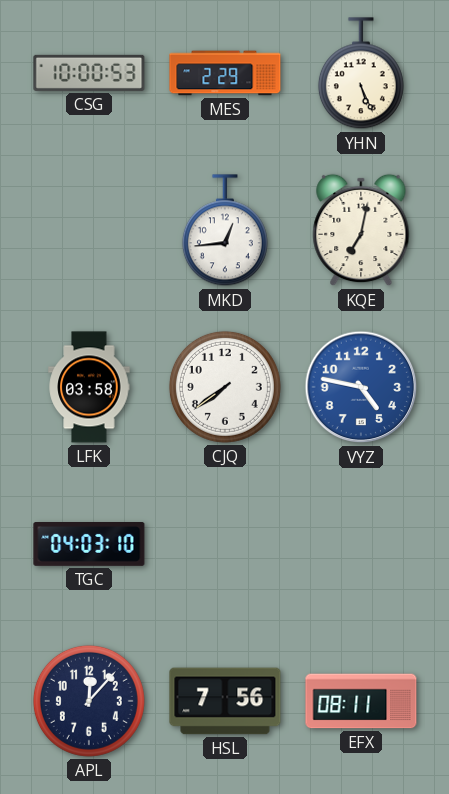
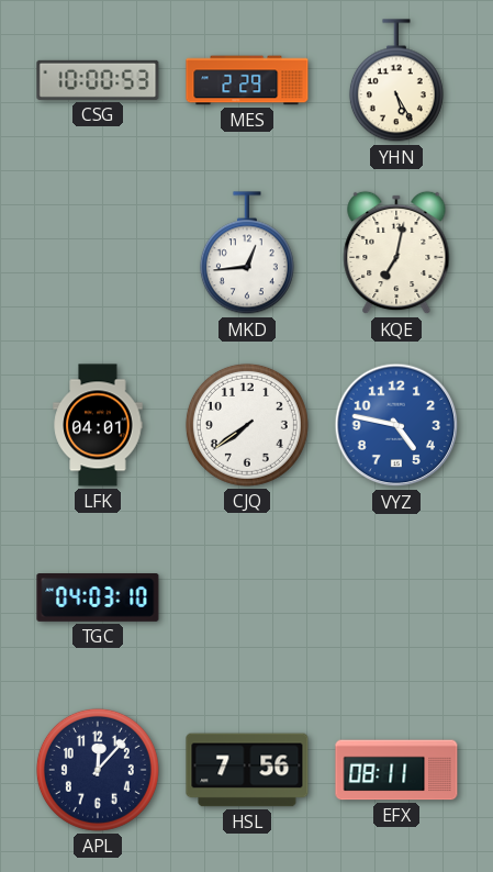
YHN: 5:26 -> 5:25
LFK: 03:58 -> 04:01
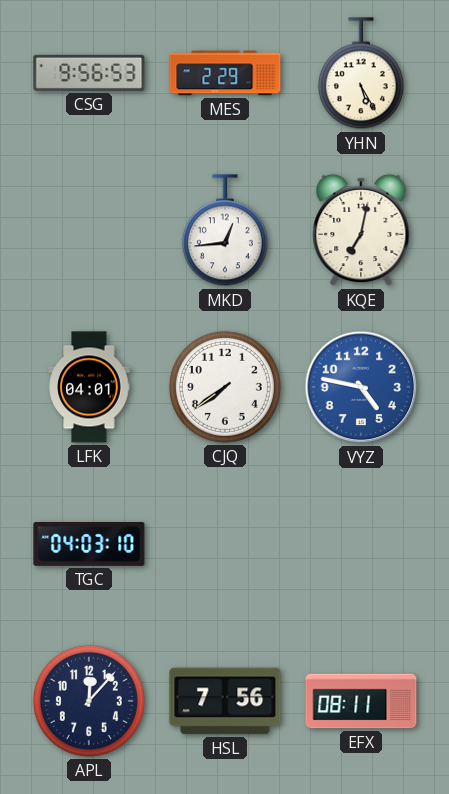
CSG: 10:00 -> 9:56
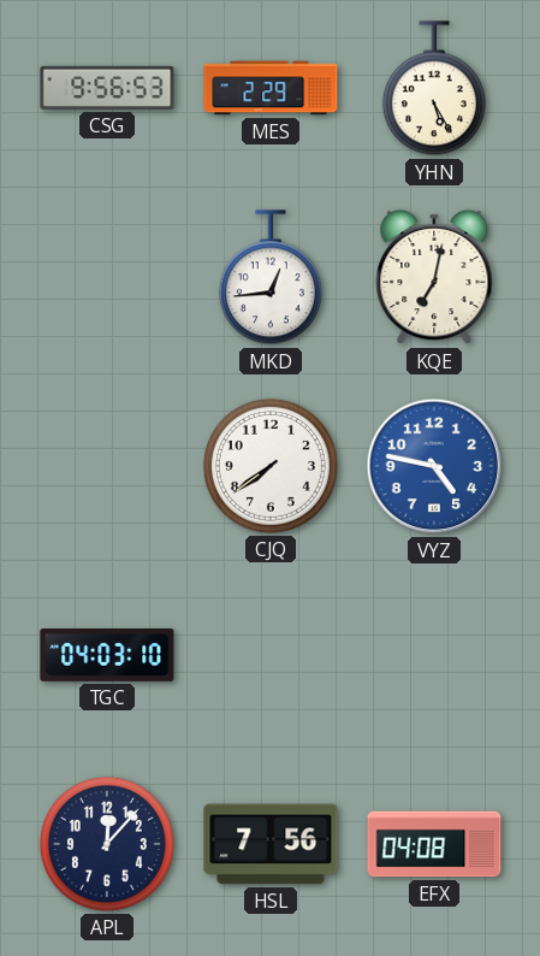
LFK: 04:01 -> none
EFX: 08:11 -> 04:08
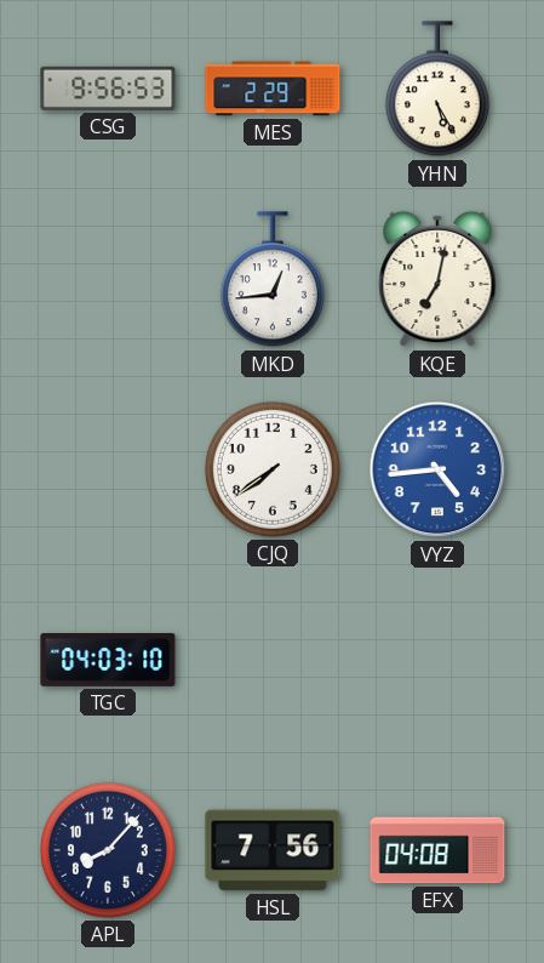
VYZ: 4:47 -> 4:44
APL: 12:07 -> 8:07
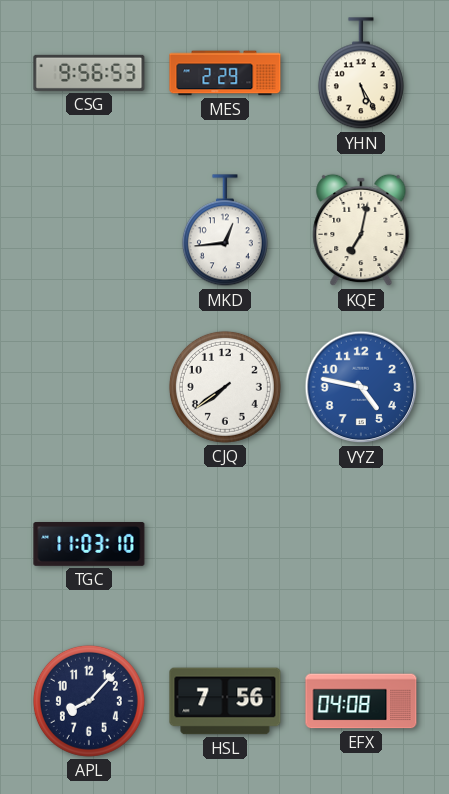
VYZ: 4:44 -> 4:47
TGC: 04:03 -> 11:03
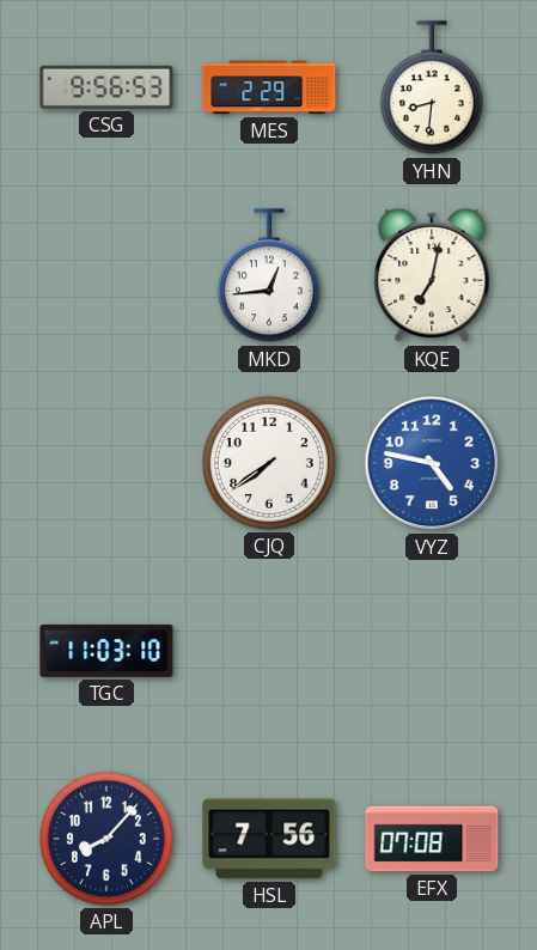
YHN: 5:25 -> 8:31
EFX: 04:08 -> 07:08
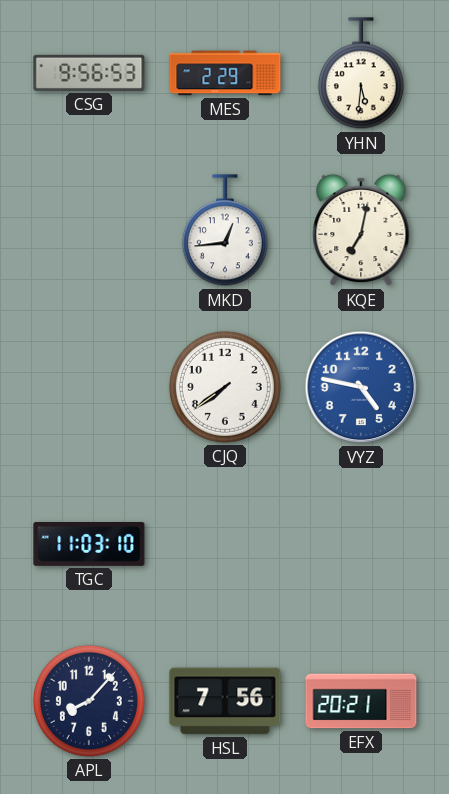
YHN: 8:31 -> 5:31
EFX: 07:08 -> 20:21
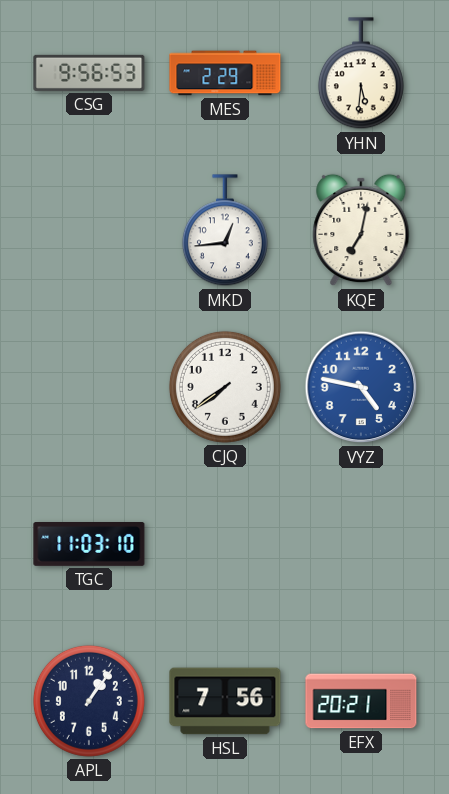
APL: 8:07 -> 1:06
